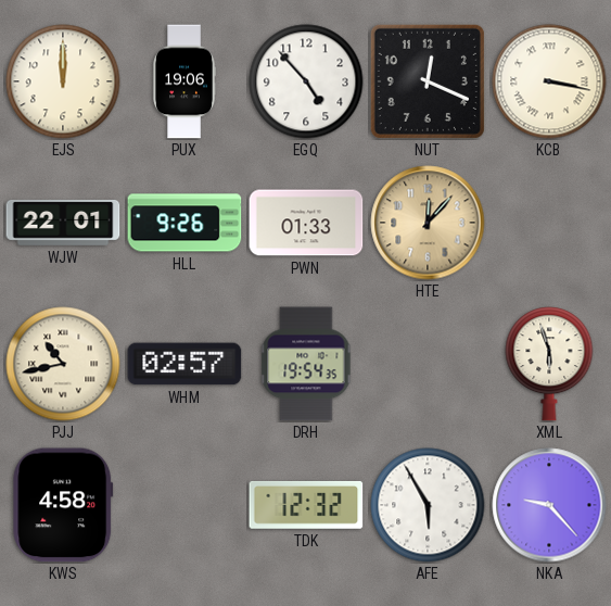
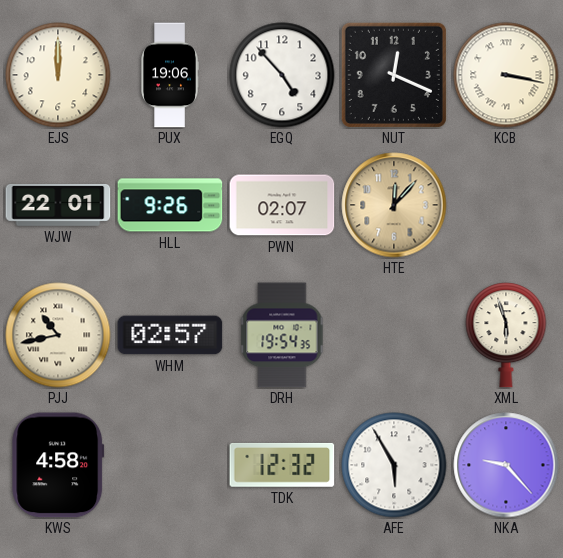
PWN: 01:33 -> 02:07
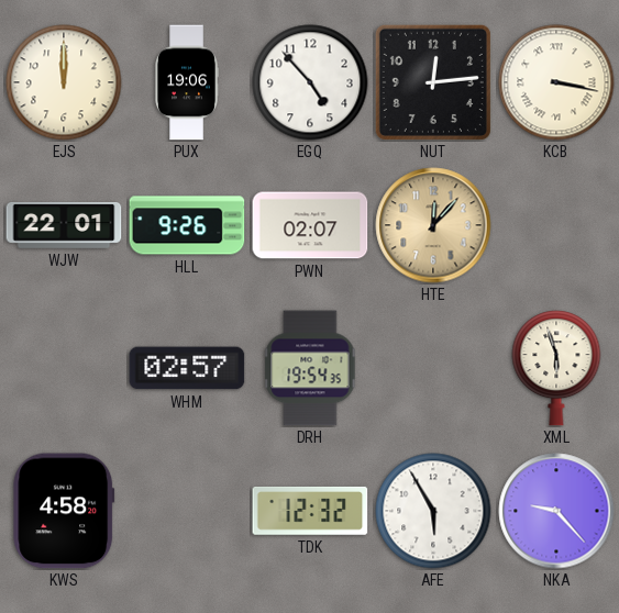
NUT: 12:19 -> 12:14
PJJ: 10:43 -> none
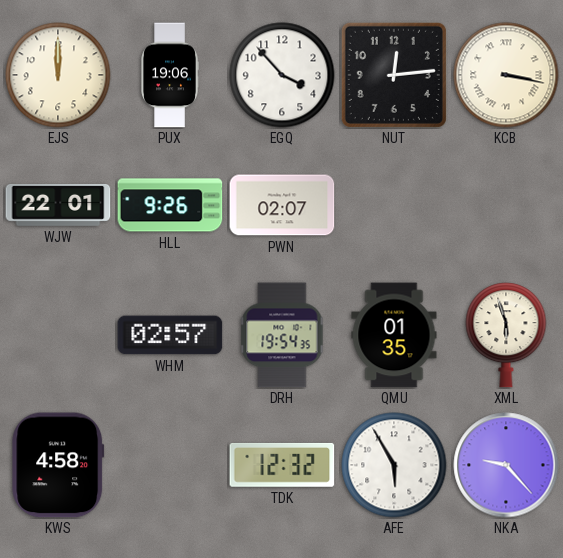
EGQ: 4:53 -> 3:53
HTE: 12:07 -> none
QMU: none -> 01:35
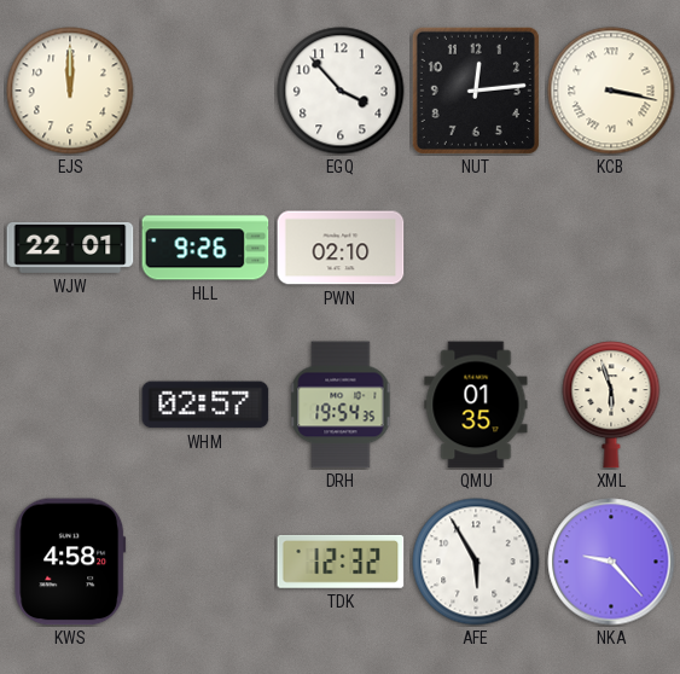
PUX: 19:06 -> none
PWN: 02:07 -> 02:10
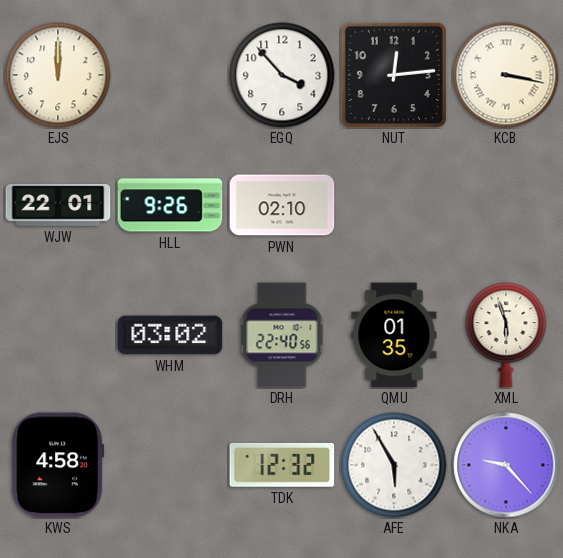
WHM: 02:57 -> 03:02
DRH: 19:54 -> 22:40
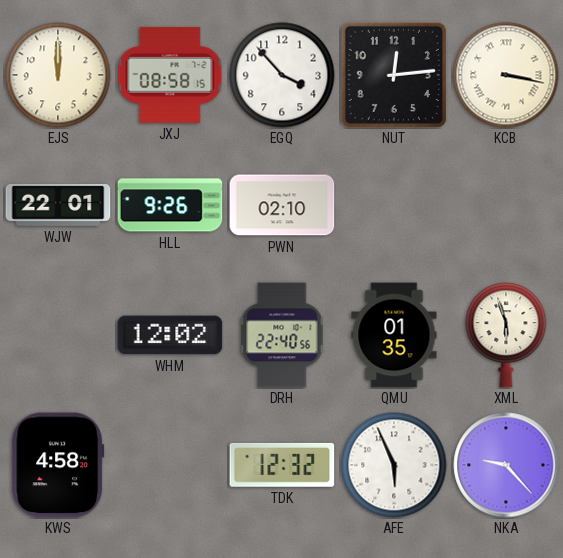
JXJ: none -> 08:58
WHM: 03:02 -> 12:02
AFE: 5:55 -> 5:56
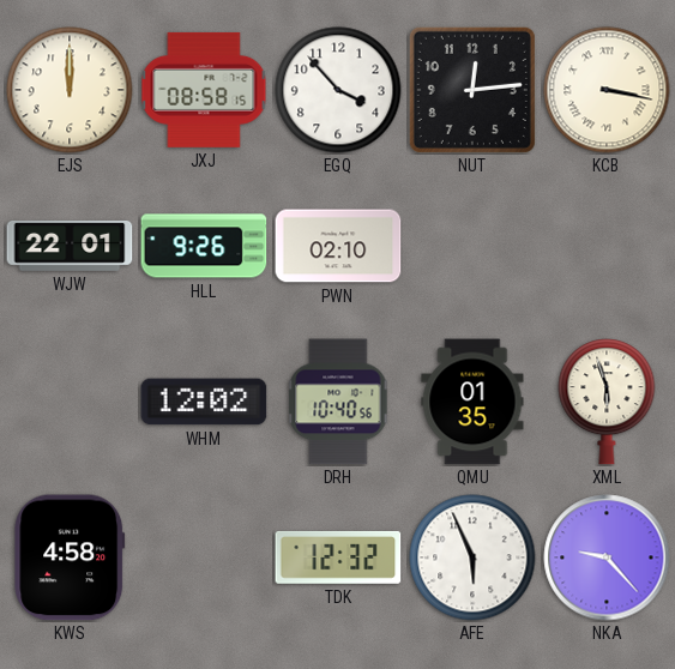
DRH: 22:40 -> 10:40
